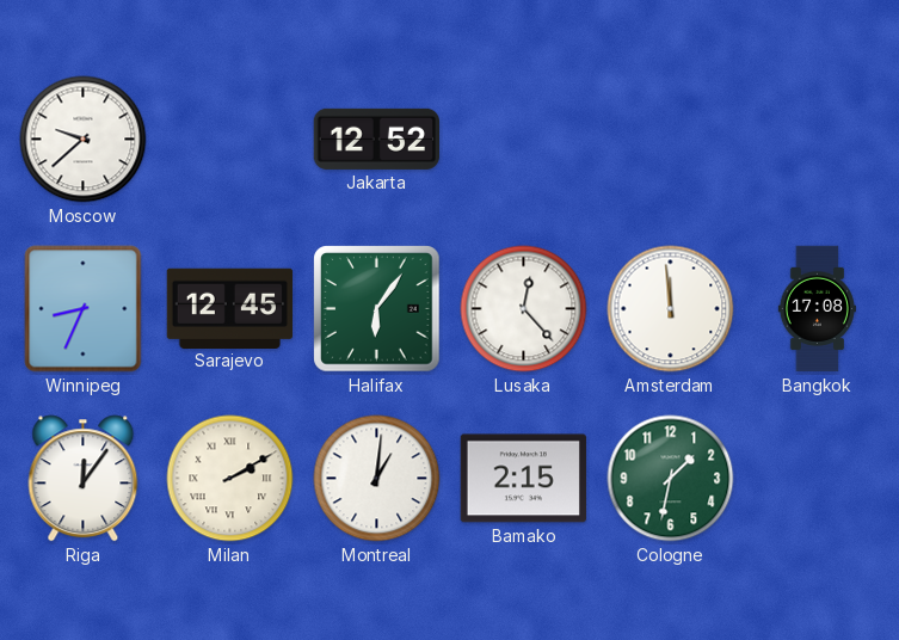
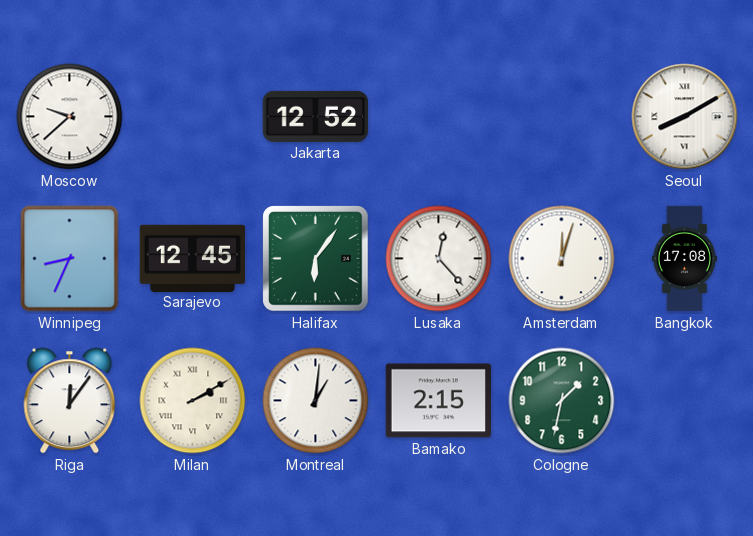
Seoul: none -> 8:10
Amsterdam: 11:59 -> 12:03
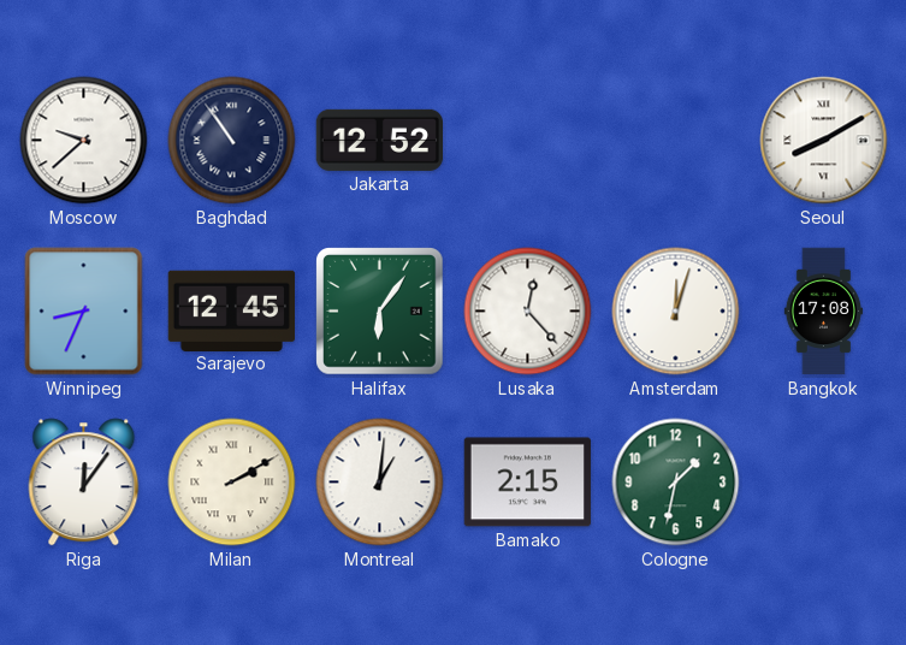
Baghdad: none -> 10:54
